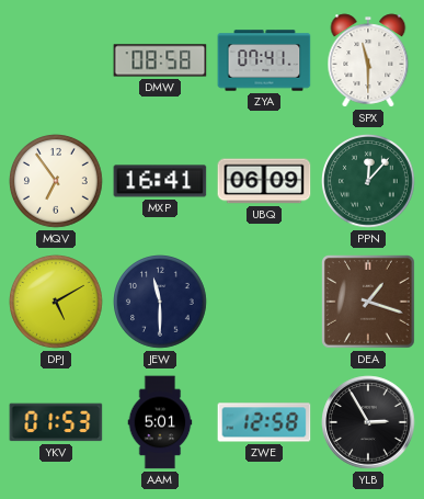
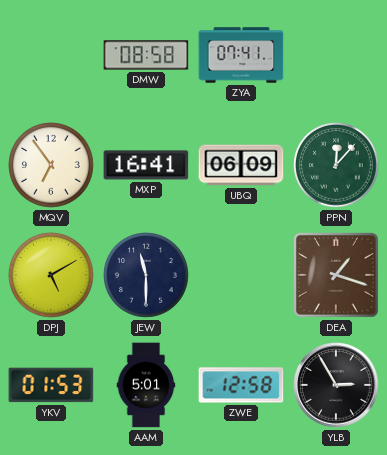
SPX: 11:30 -> none
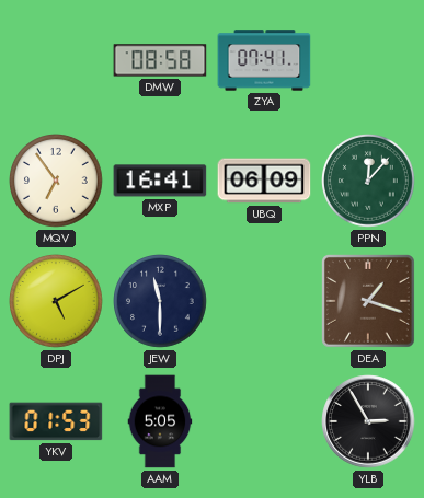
AAM: 5:01 -> 5:05
ZWE: 12:58 -> none
